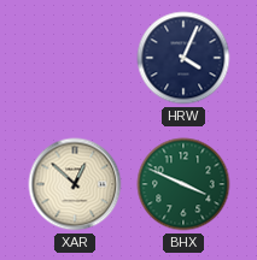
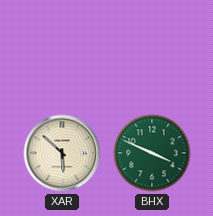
HRW: 4:04 -> none
XAR: 12:52 -> 5:52
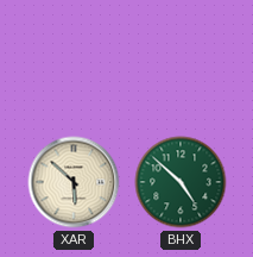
BHX: 3:49 -> 4:52
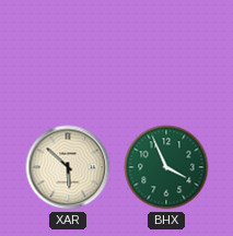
BHX: 4:52 -> 3:56
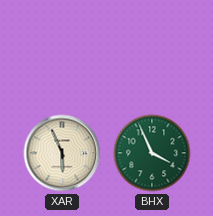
XAR: 5:52 -> 5:56
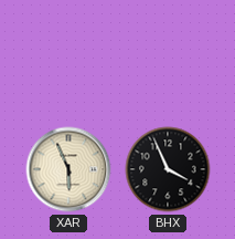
BHX dial: green -> black
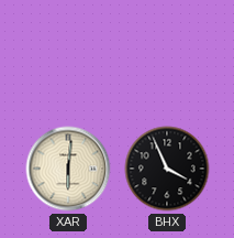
XAR: 5:56 -> 6:01
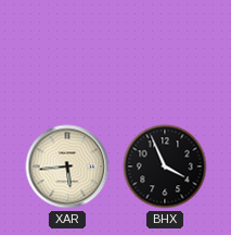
XAR: 6:01 -> 5:44
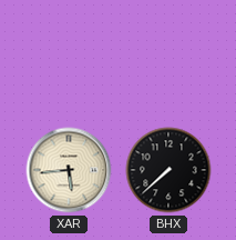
BHX: 3:56 -> 7:38
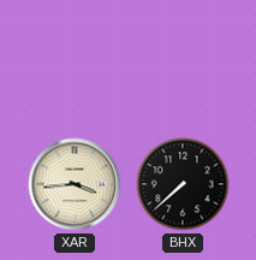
XAR: 5:44 -> 3:44
